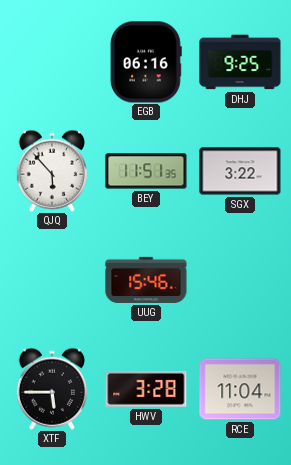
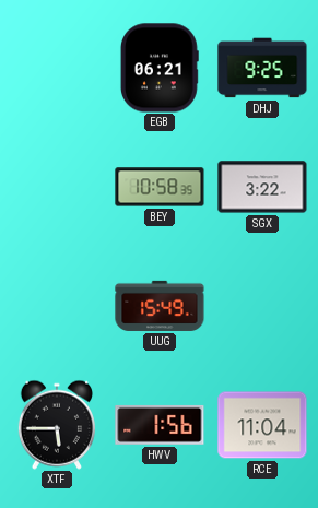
EGB: 06:16 -> 06:21
QJQ: 5:53 -> none
BEY: 11:51 -> 10:58
UUG: 15:46 -> 15:49
HWV: 3:28 -> 1:56
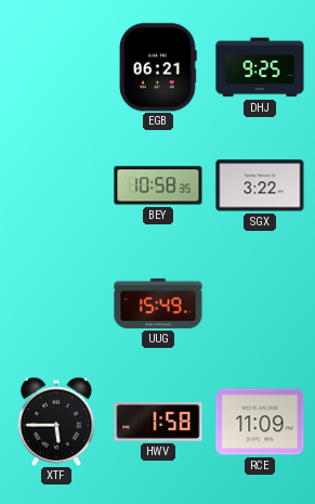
HWV: 1:56 -> 1:58
RCE: 11:04 -> 11:09
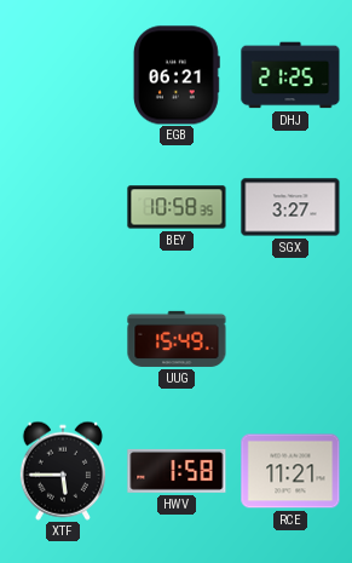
DHJ: 9:25 -> 21:25
SGX: 3:22 -> 3:27
RCE: 11:09 -> 11:21
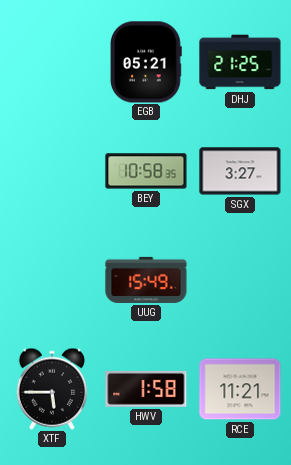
EGB: 06:21 -> 05:21
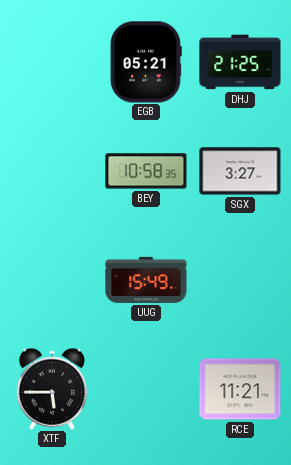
HWV: 1:58 -> none
